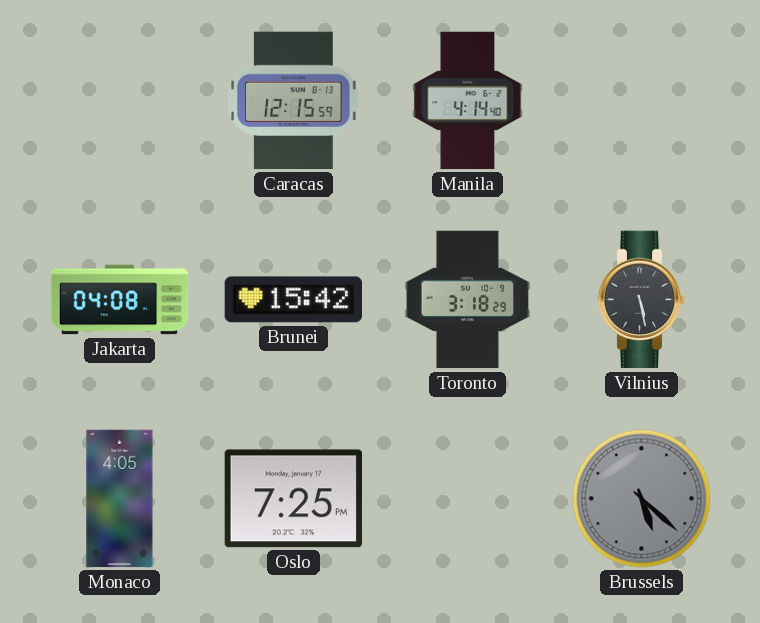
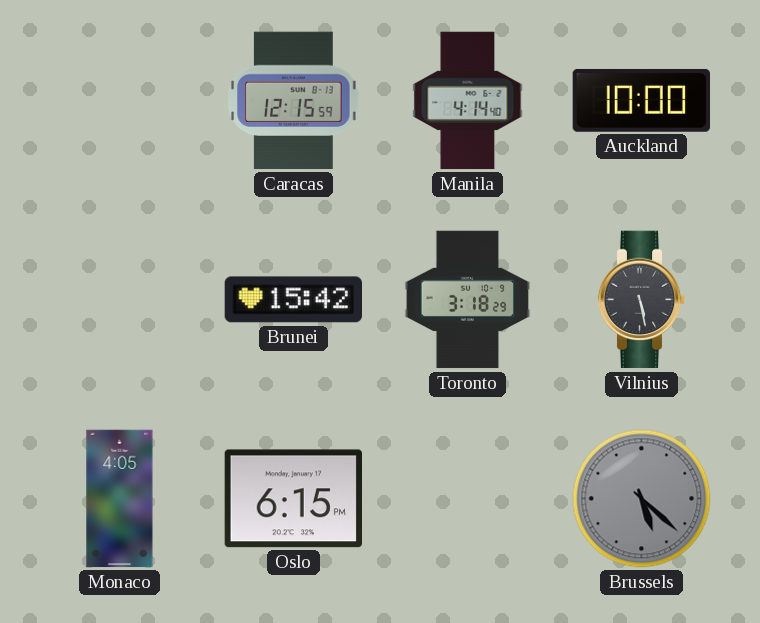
Auckland: none -> 10:00
Jakarta: 04:08 -> none
Oslo: 7:25 -> 6:15
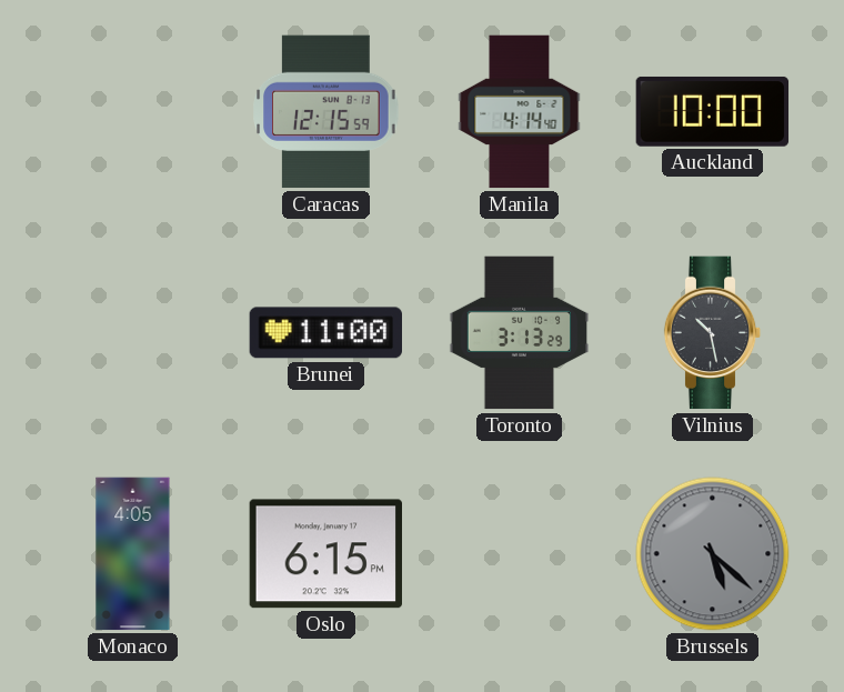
Brunei: 15:42 -> 11:00
Toronto: 3:18 -> 3:13
Vilnius: 5:28 -> 10:28
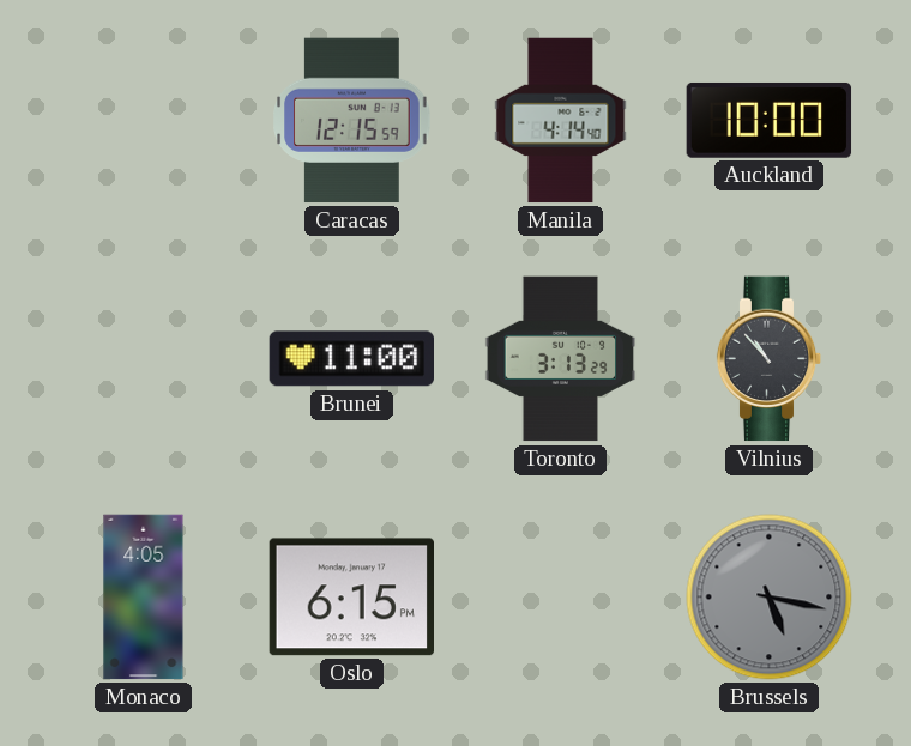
Vilnius: 10:28 -> 10:53
Brussels: 5:22 -> 5:17
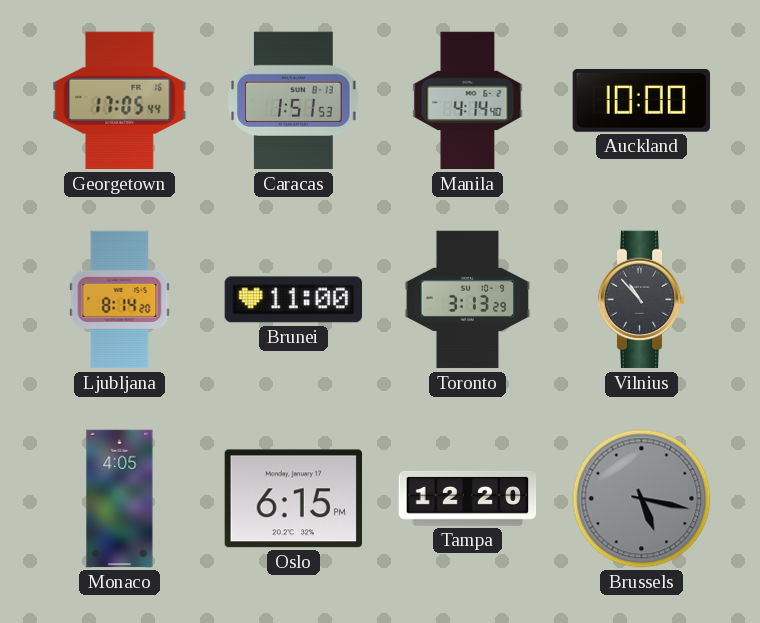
Georgetown: none -> 17:05
Caracas: 12:15 -> 1:51
Ljubljana: none -> 8:14
Tampa: none -> 12:20
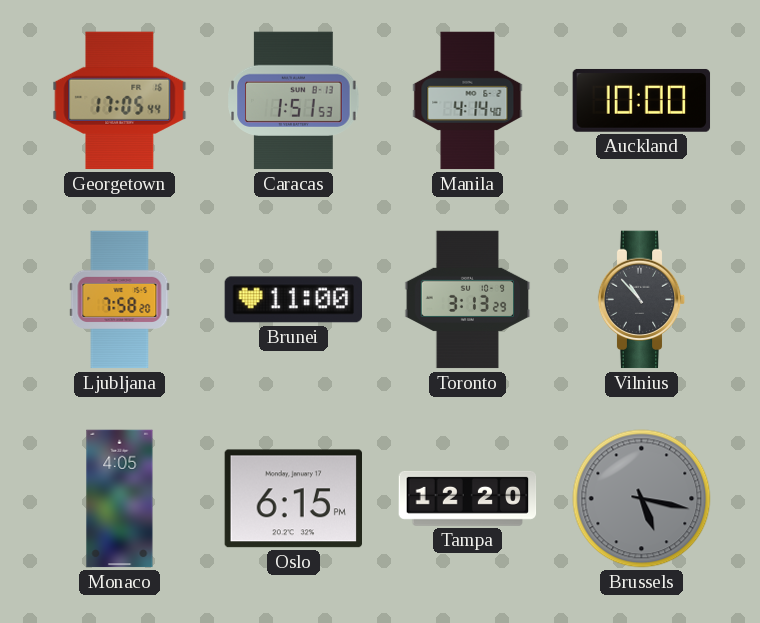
Ljubljana: 8:14 -> 7:58
